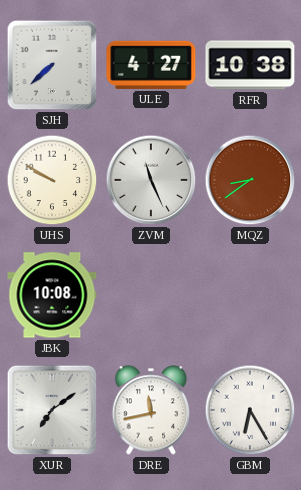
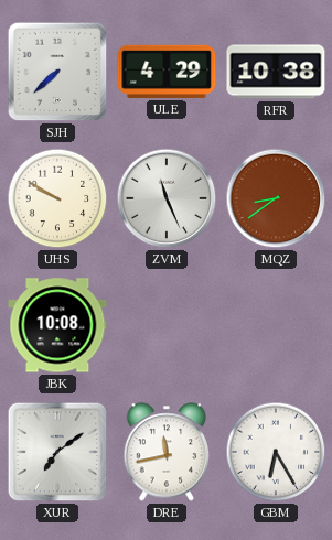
ULE: 4:27 -> 4:29
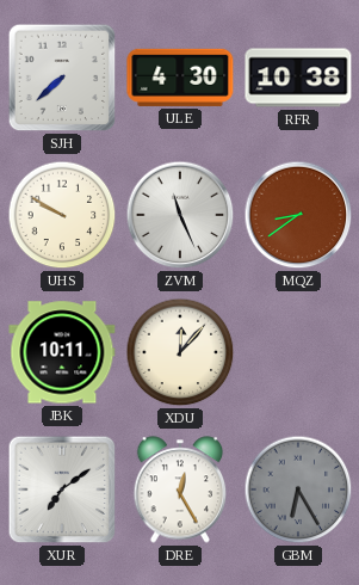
ULE: 4:29 -> 4:30
JBK: 10:08 -> 10:11
XDU: none -> 12:07
DRE: 11:43 -> 12:25
GBM dial: white -> grey
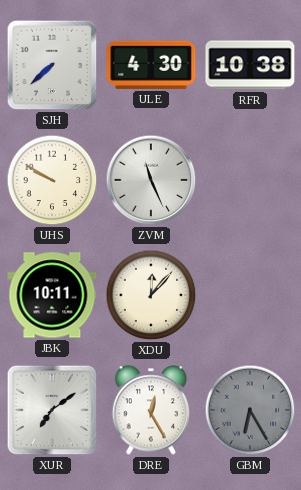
MQZ: 8:39 -> none
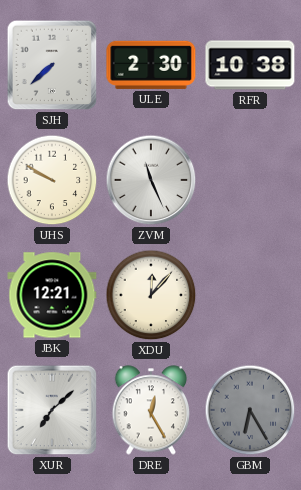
ULE: 4:30 -> 2:30
JBK: 10:11 -> 12:21
XUR: 7:09 -> 7:08
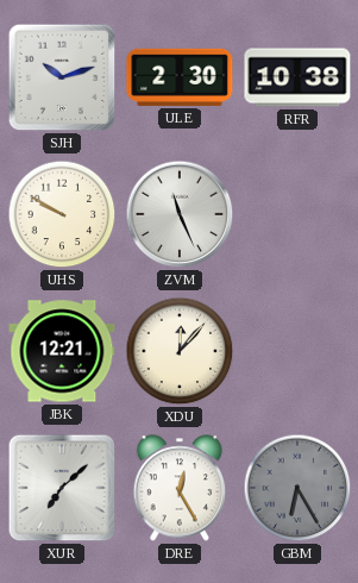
SJH: 7:38 -> 10:12
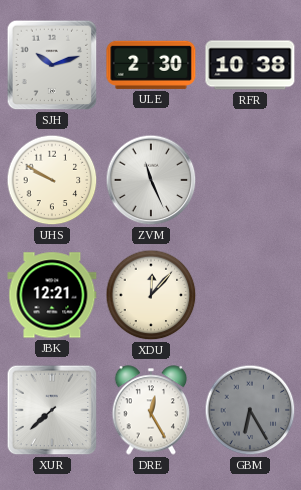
XUR: 7:08 -> 7:38
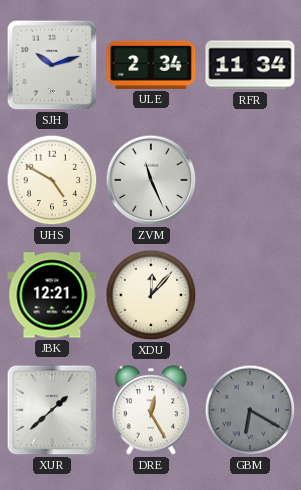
ULE: 2:30 -> 2:34
RFR: 10:38 -> 11:34
UHS: 9:50 -> 4:50
XUR: 7:38 -> 1:38
GBM: 6:25 -> 6:20
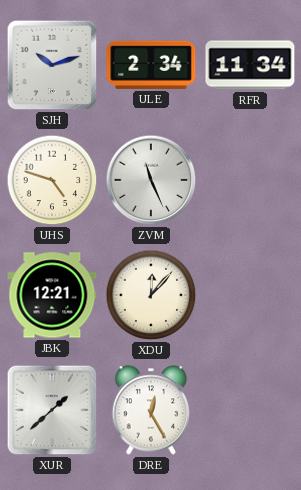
UHS: 4:50 -> 4:48
GBM: 6:20 -> none
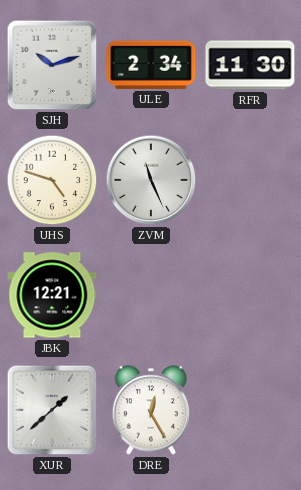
RFR: 11:34 -> 11:30
XDU: 12:07 -> none
